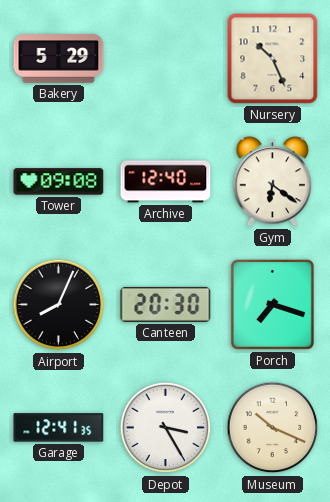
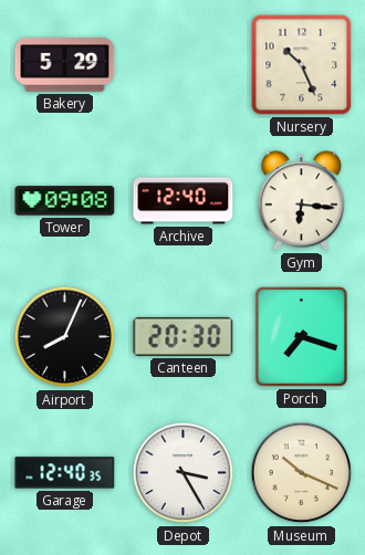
Gym: 6:21 -> 6:16
Garage: 12:41 -> 12:40
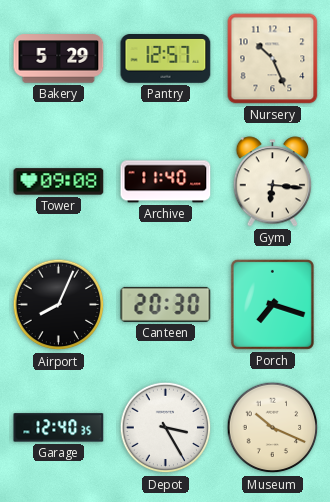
Pantry: none -> 12:57
Archive: 12:40 -> 11:40
